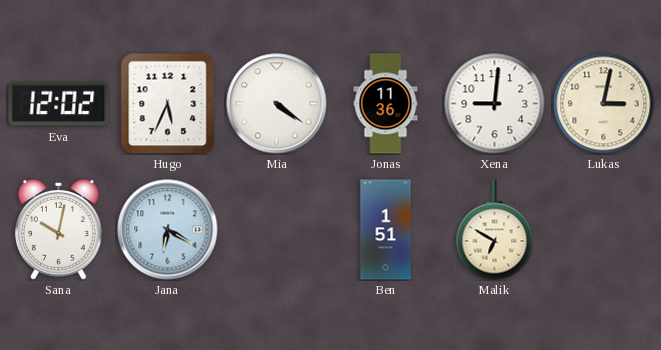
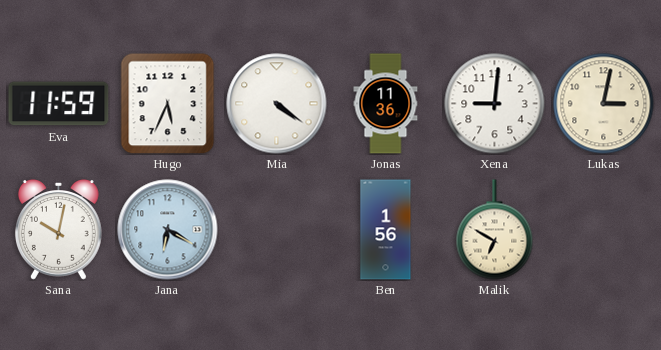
Eva: 12:02 -> 11:59
Ben: 1:51 -> 1:56
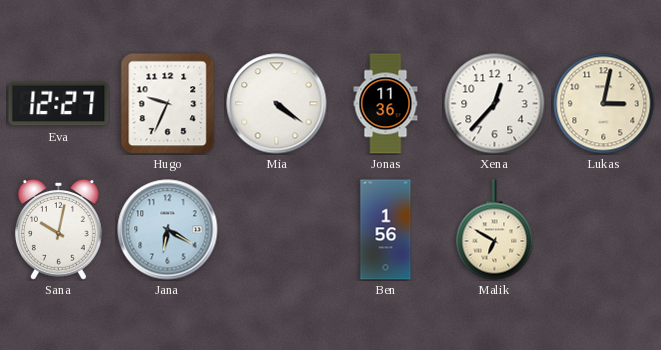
Eva: 11:59 -> 12:27
Hugo: 5:34 -> 9:34
Xena: 9:01 -> 12:37
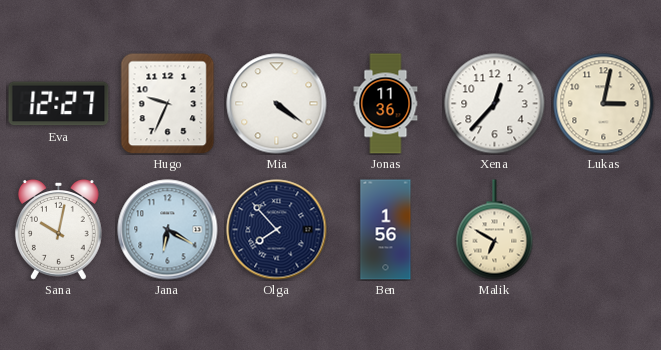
Olga: none -> 7:53
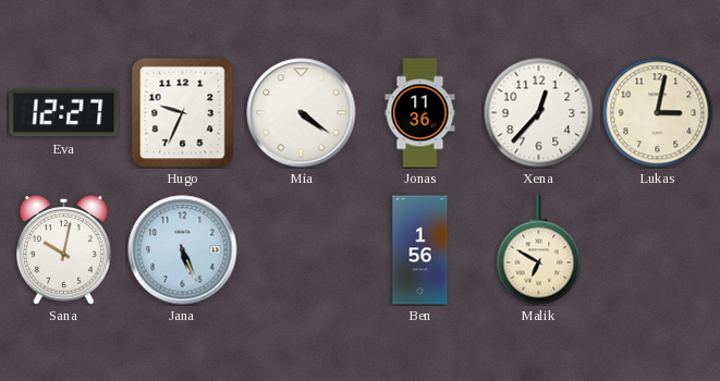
Jana: 6:20 -> 5:26
Olga: 7:53 -> none
